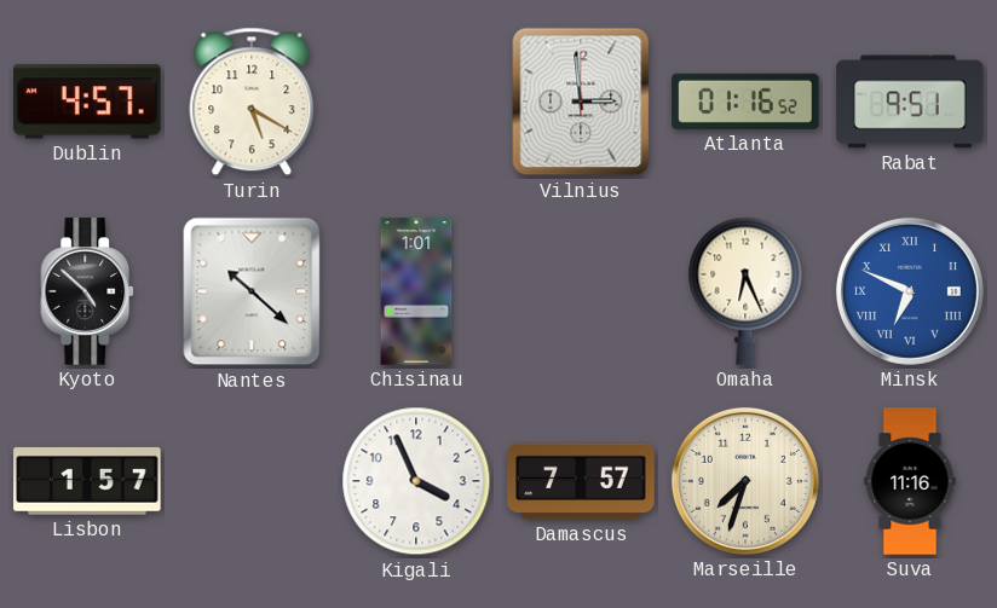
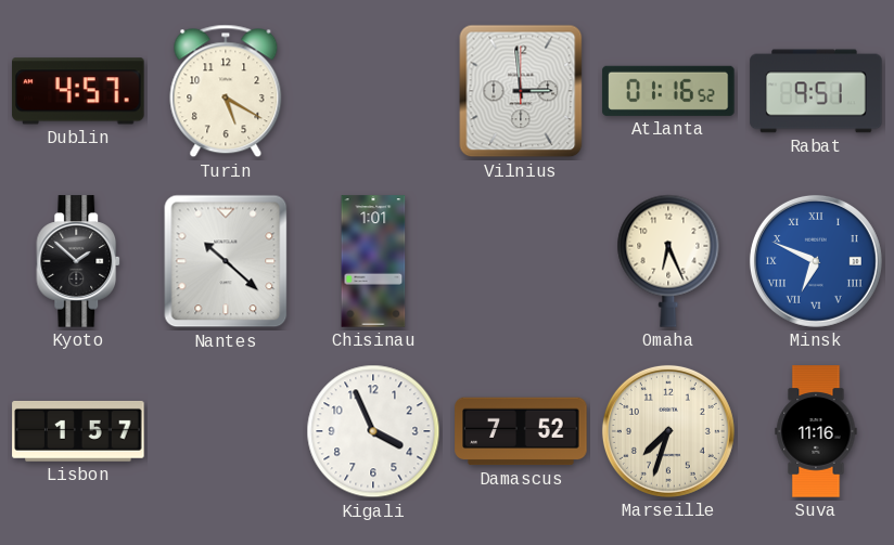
Kyoto: 4:52 -> 1:52
Damascus: 7:57 -> 7:52
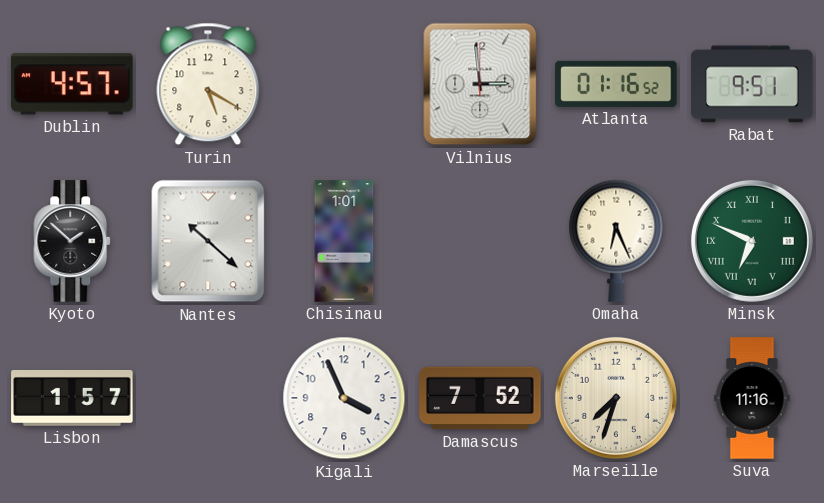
Minsk dial: blue -> green
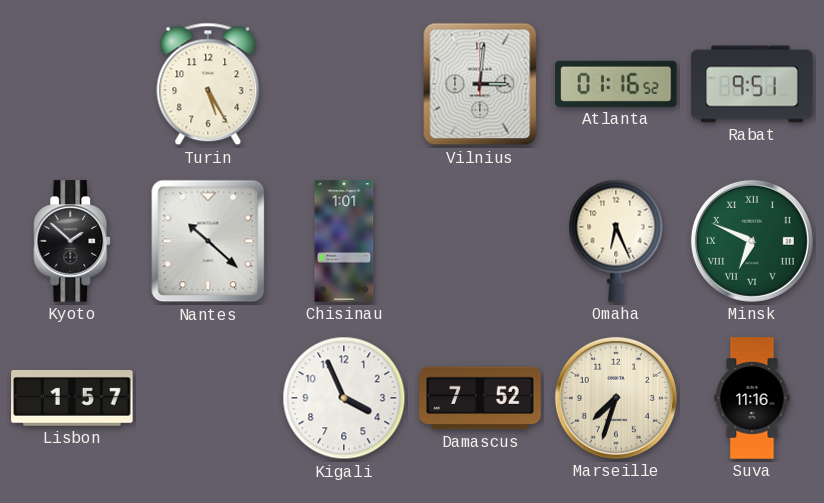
Dublin: 4:57 -> none
Turin: 5:20 -> 5:25
Vilnius: 2:59 -> 3:01
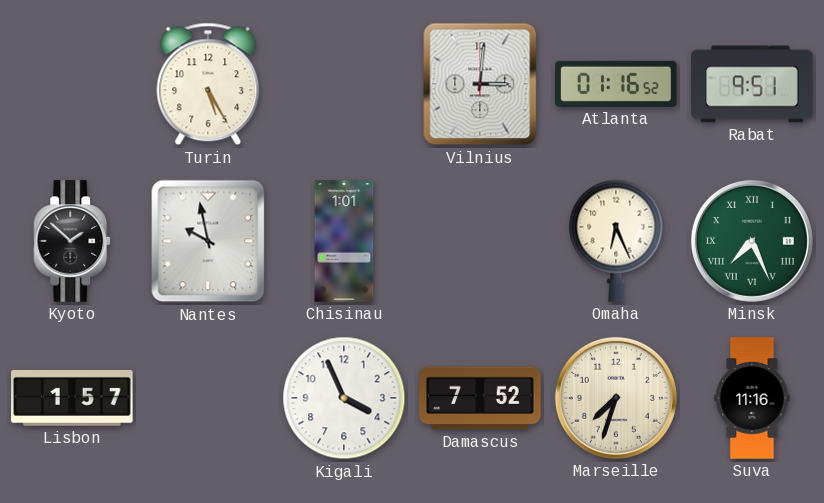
Nantes: 10:22 -> 9:58
Minsk: 6:49 -> 7:26
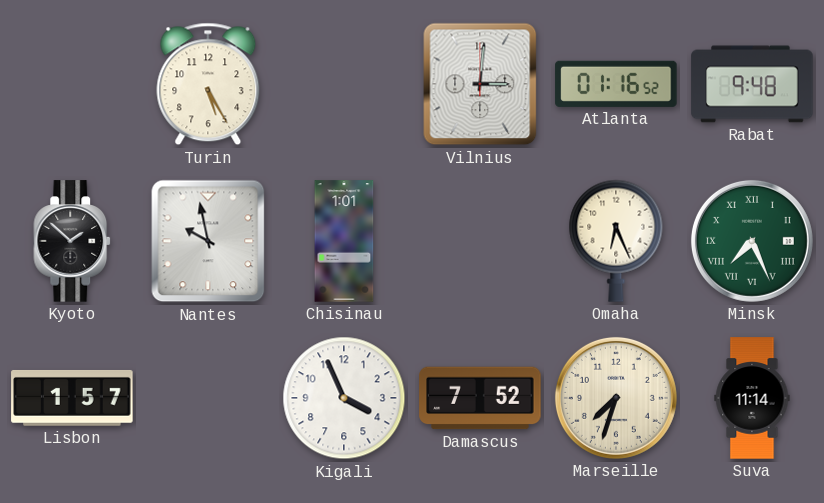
Rabat: 9:51 -> 9:48
Suva: 11:16 -> 11:14
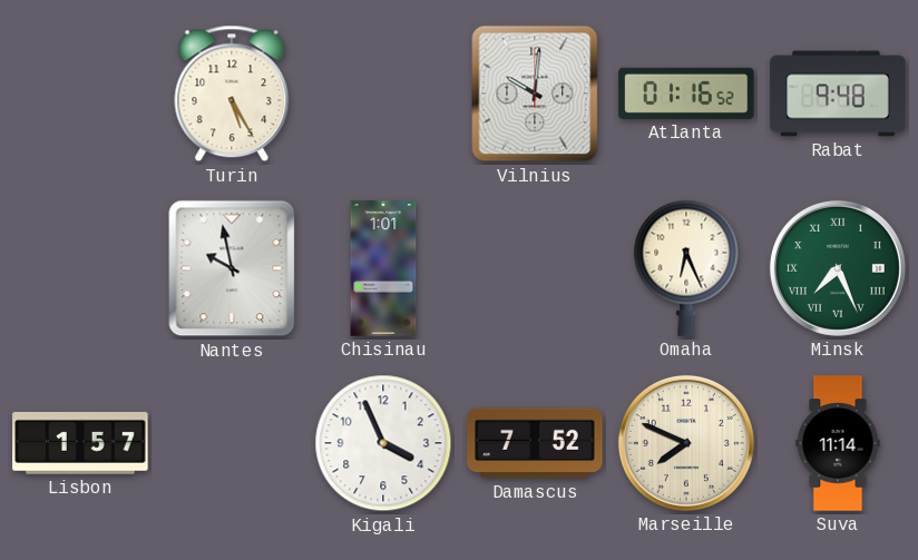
Vilnius: 3:01 -> 10:01
Kyoto: 1:52 -> none
Marseille: 7:33 -> 7:49
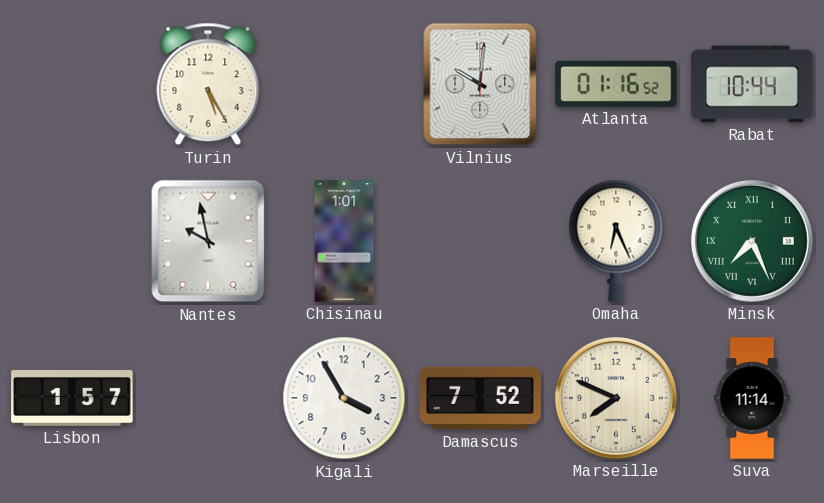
Rabat: 9:48 -> 10:44
Kigali: 3:56 -> 3:55
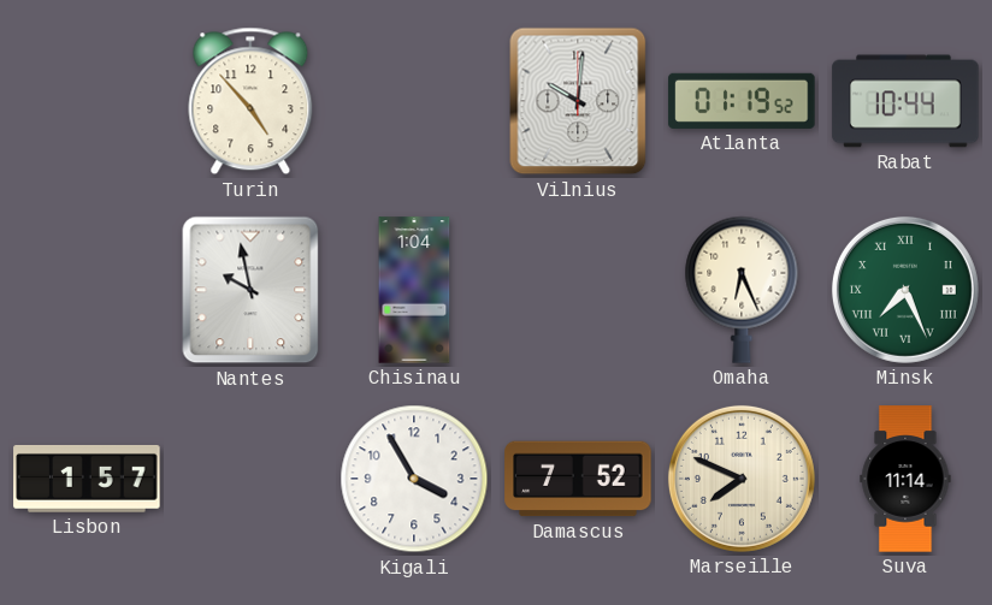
Turin: 5:25 -> 4:53
Atlanta: 01:16 -> 01:19
Chisinau: 1:01 -> 1:04
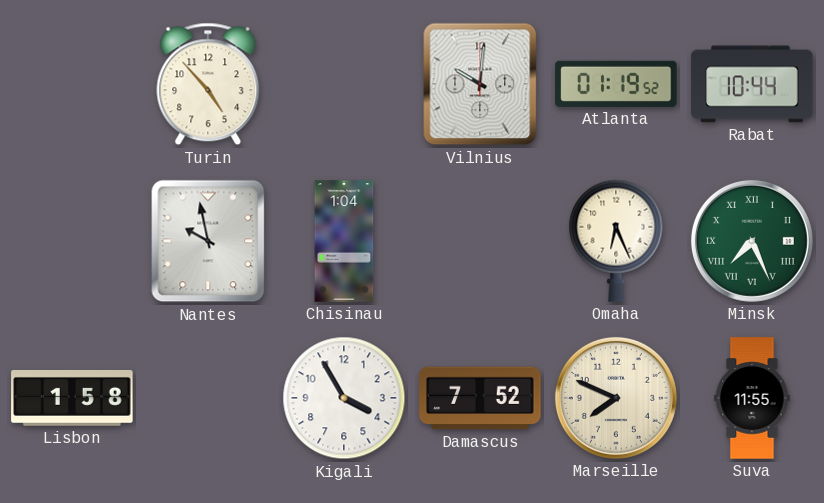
Lisbon: 1:57 -> 1:58
Suva: 11:14 -> 11:55
